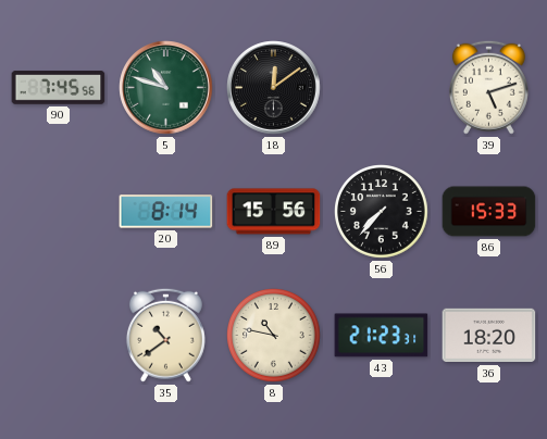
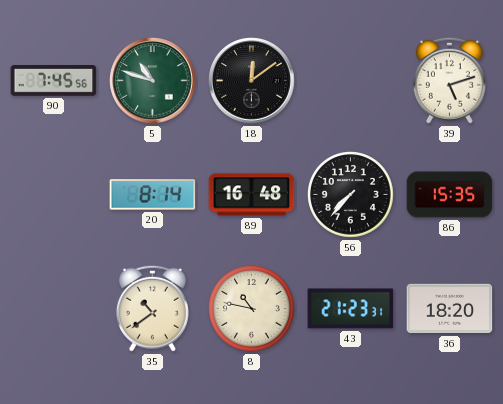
89: 15:56 -> 16:48
86: 15:33 -> 15:35
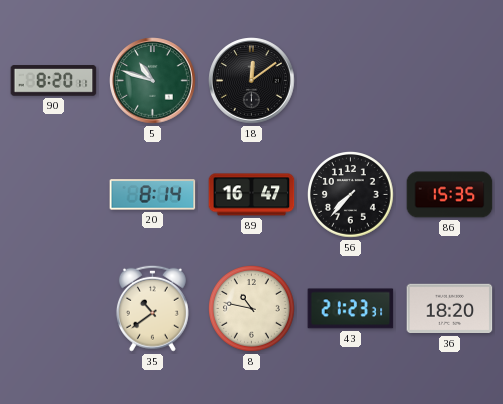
90: 7:45 -> 8:20
39: 5:12 -> none
89: 16:48 -> 16:47
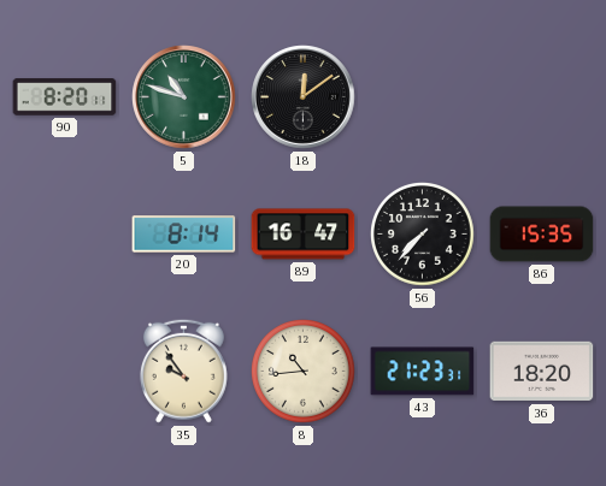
35: 10:39 -> 9:54
8: 10:47 -> 10:44
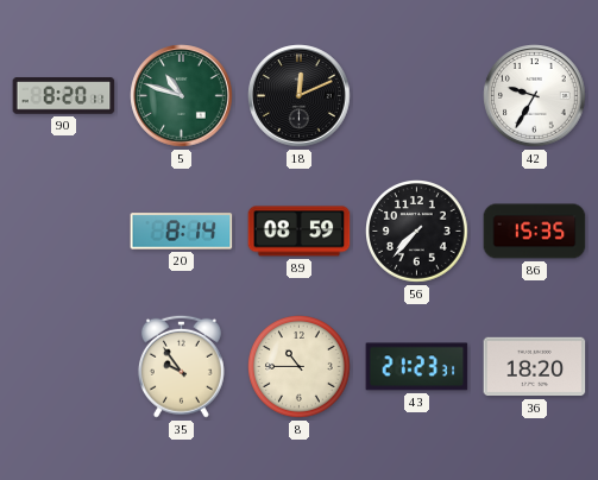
18: 12:09 -> 12:11
42: none -> 9:35
89: 16:47 -> 08:59
8: 10:44 -> 10:45
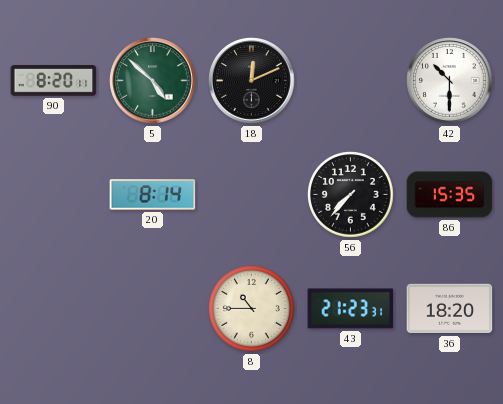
5: 10:48 -> 4:52
42: 9:35 -> 10:30
89: 08:59 -> none
35: 9:54 -> none
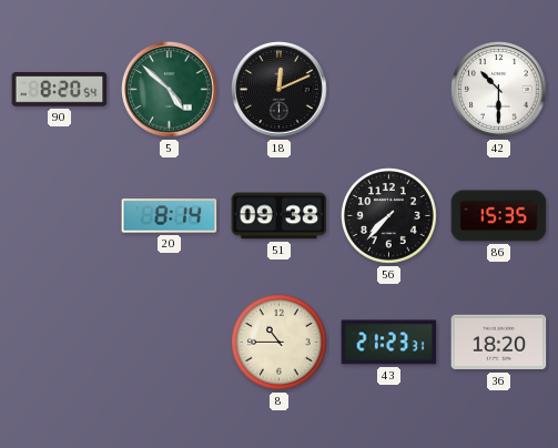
90: 8:20:11 -> 8:20:54
51: none -> 09:38
